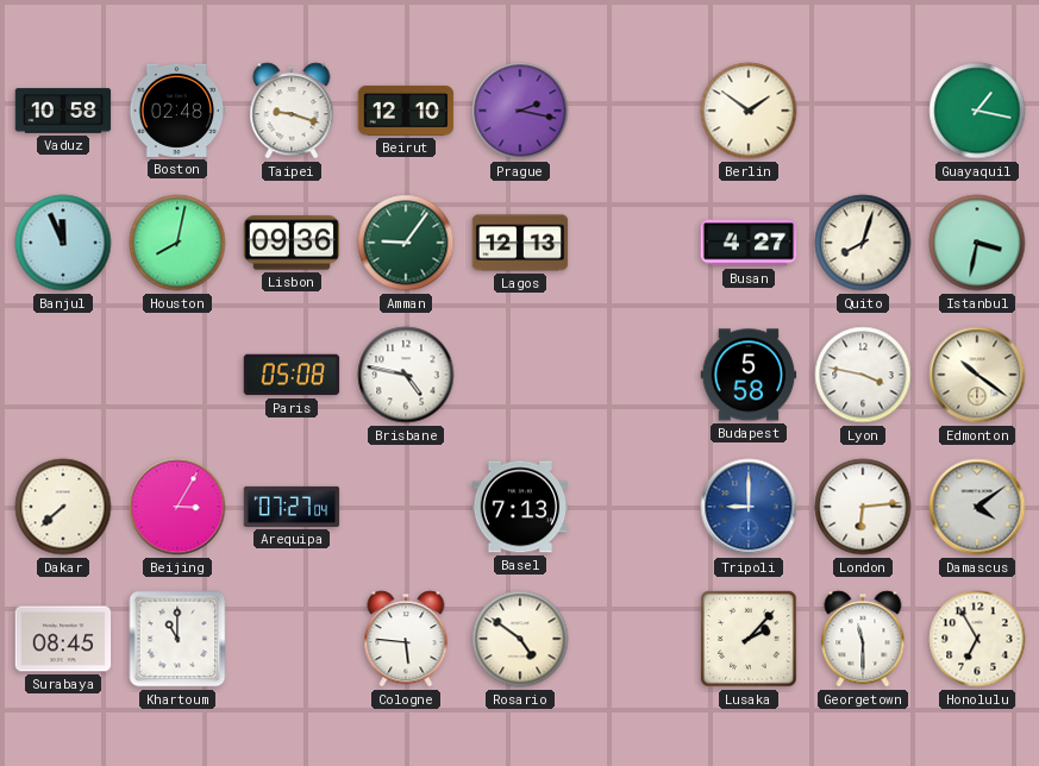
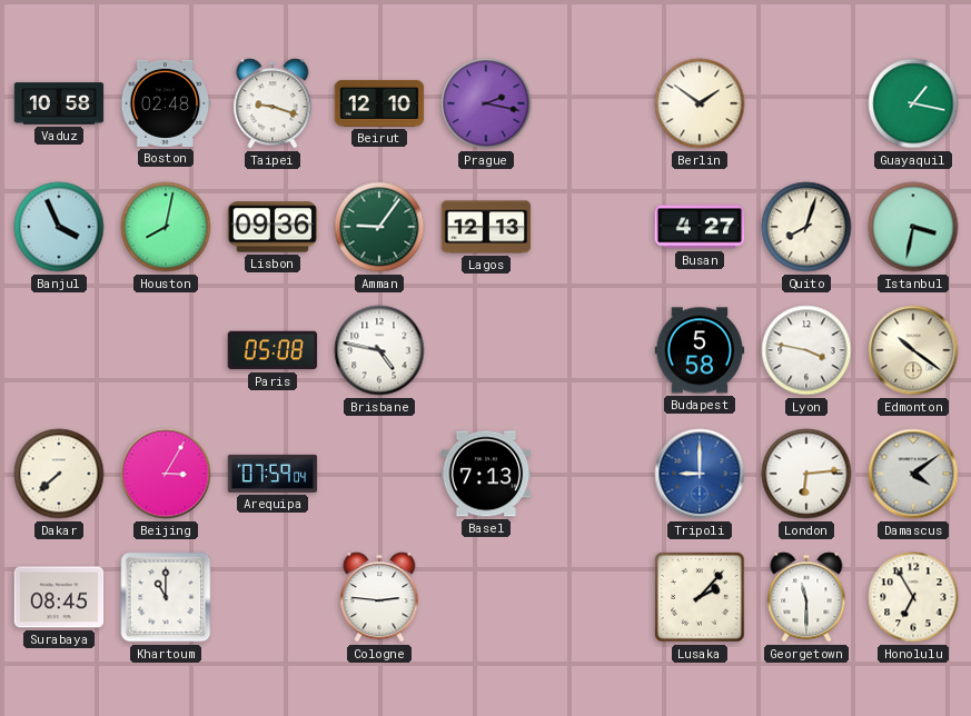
Banjul: 11:56 -> 3:56
Arequipa: 07:27 -> 07:59
Cologne: 5:46 -> 2:46
Rosario: 4:51 -> none
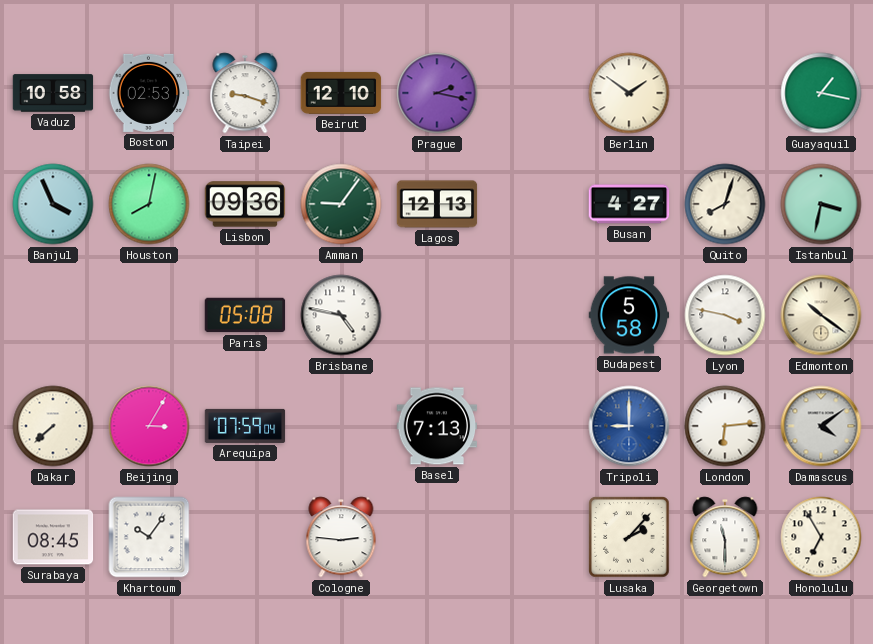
Boston: 02:48 -> 02:53
Khartoum: 11:00 -> 10:06
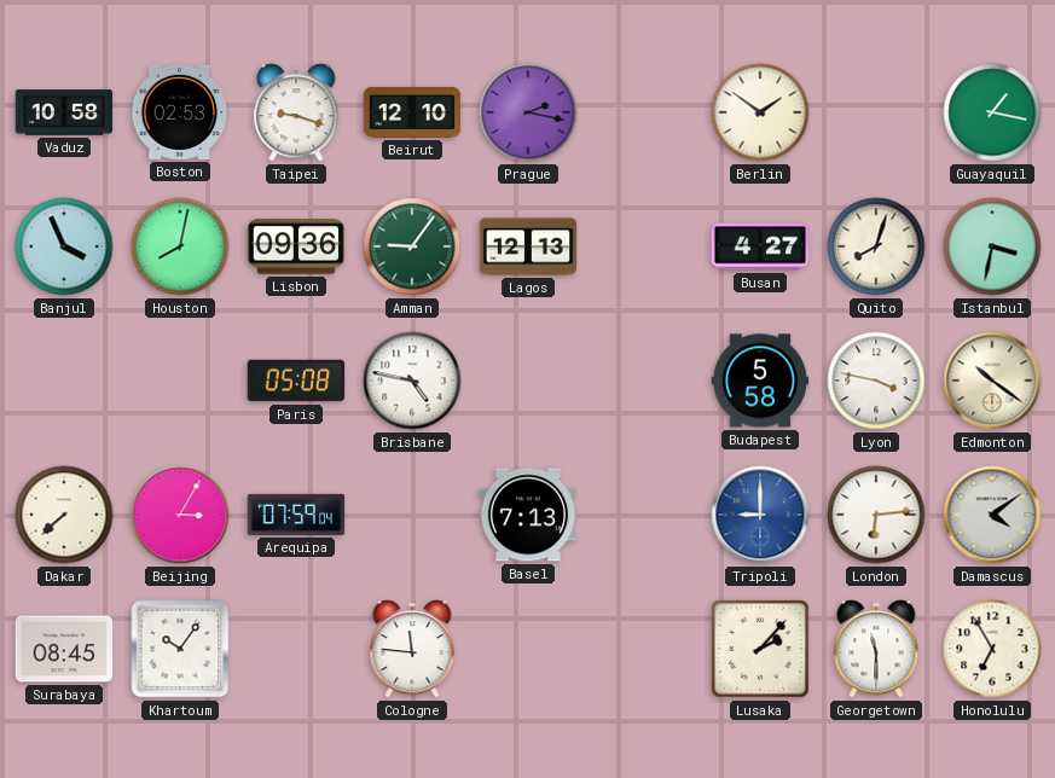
Cologne: 2:46 -> 11:46
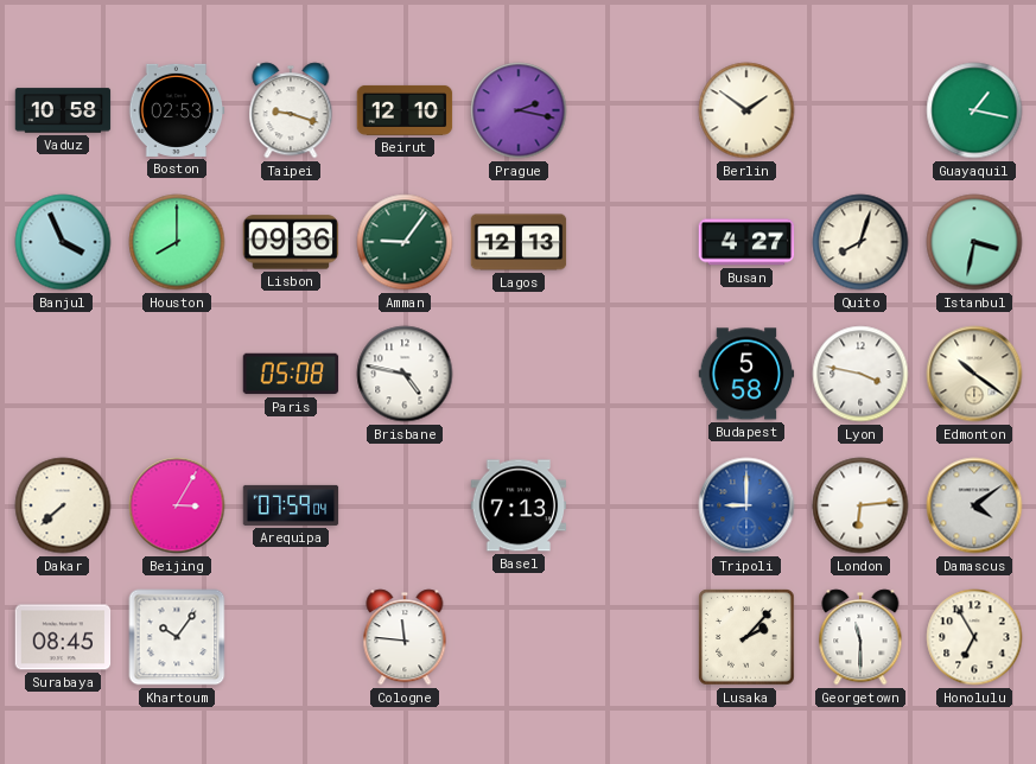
Houston: 8:02 -> 8:00
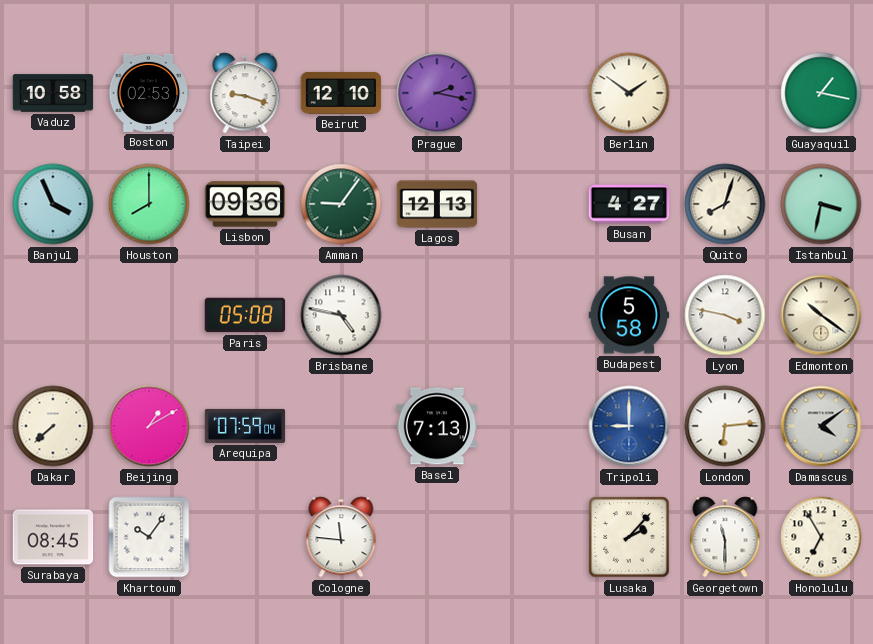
Beijing: 3:05 -> 1:10
